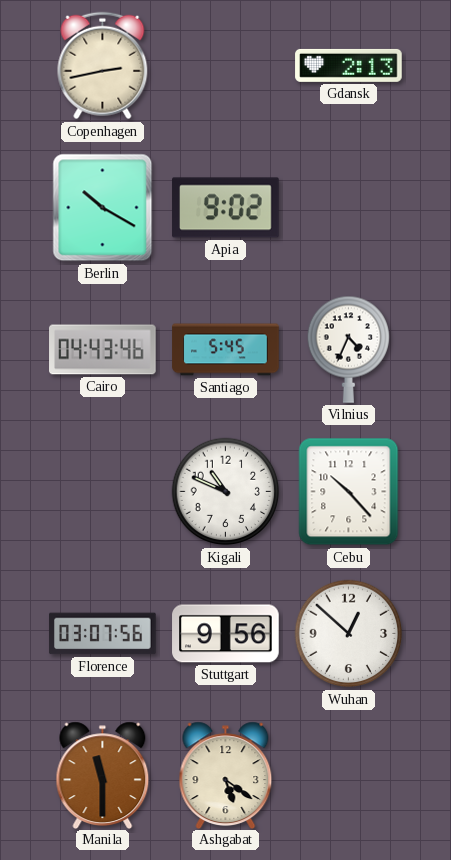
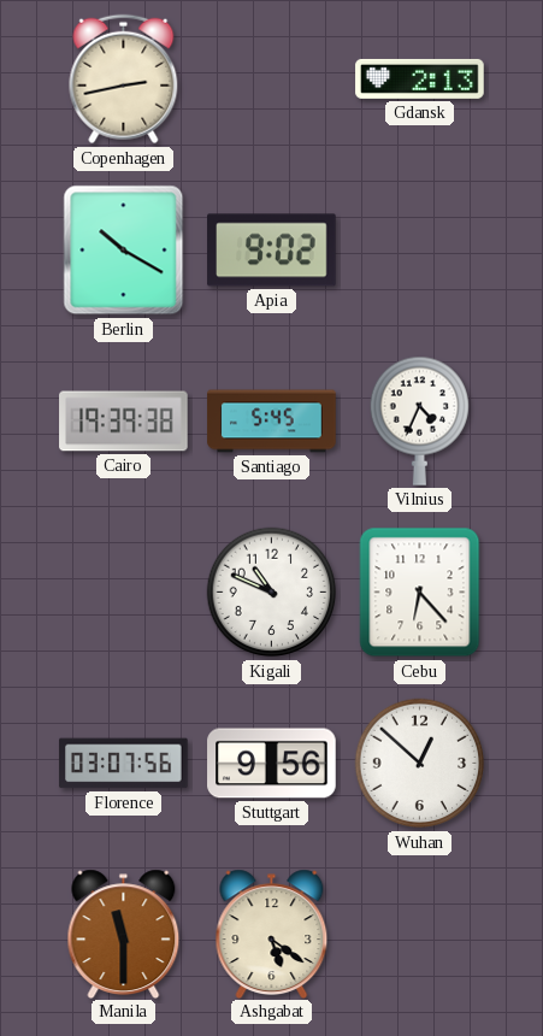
Cairo: 04:43 -> 19:39
Cebu: 10:23 -> 6:23
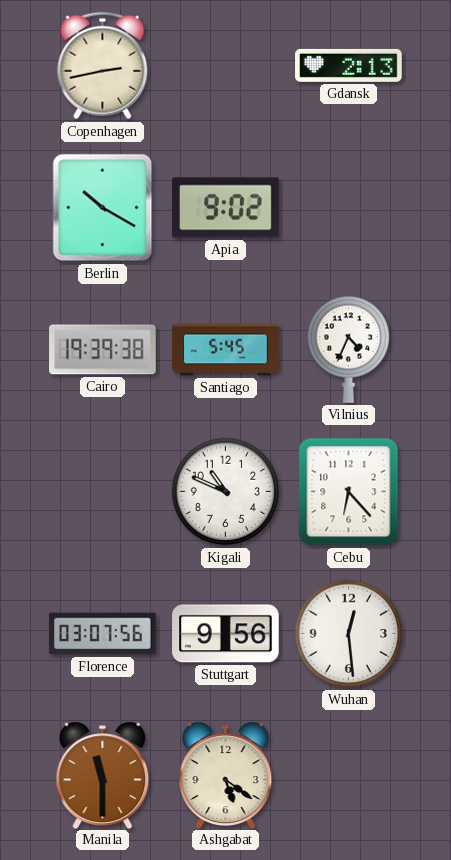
Wuhan: 12:52 -> 12:29
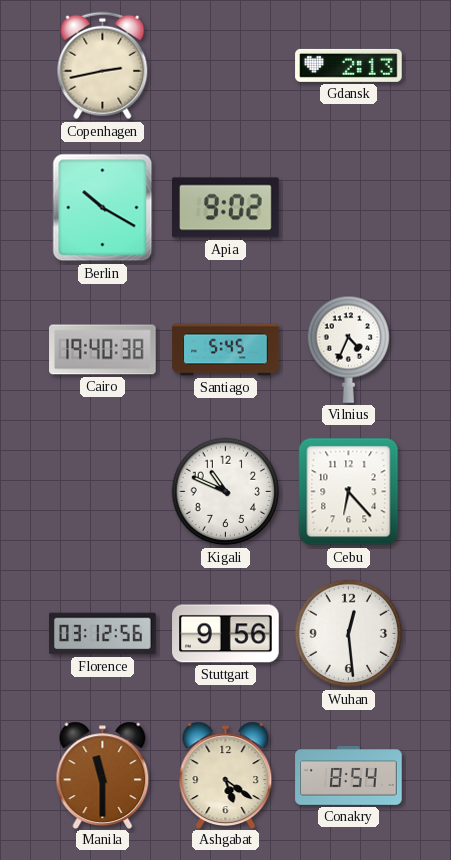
Cairo: 19:39 -> 19:40
Florence: 03:07 -> 03:12
Conakry: none -> 8:54
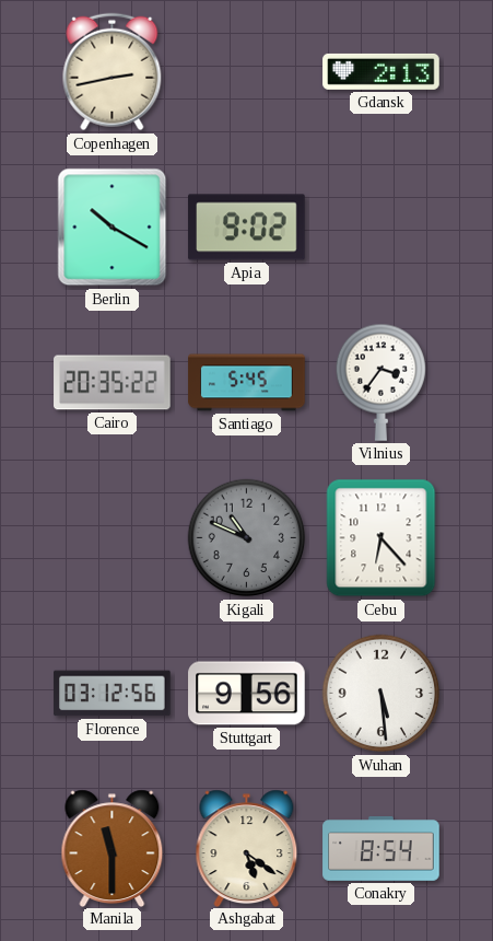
Cairo: 19:40 -> 20:35
Vilnius: 4:34 -> 3:36
Kigali dial: white -> grey
Wuhan: 12:29 -> 5:29
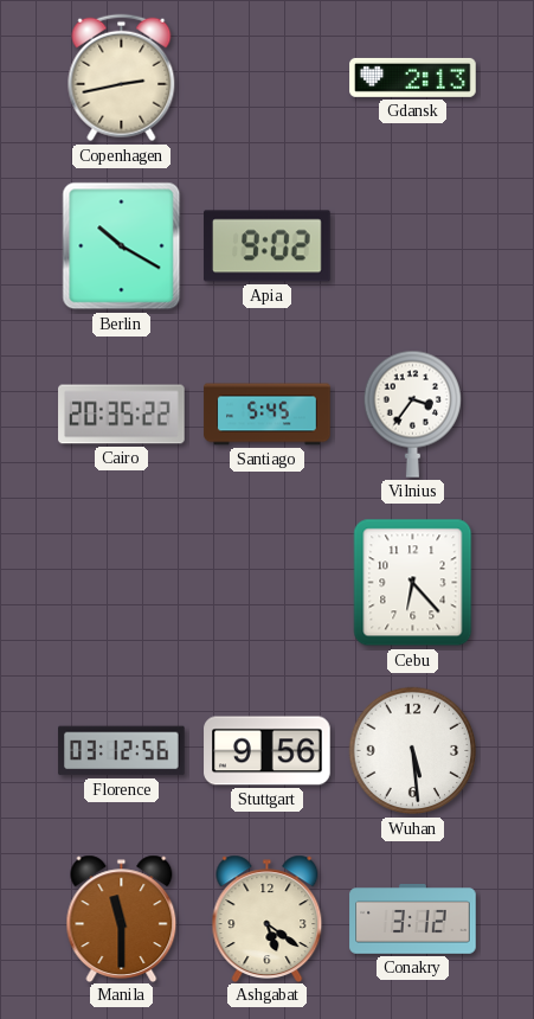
Kigali: 10:49 -> none
Conakry: 8:54 -> 3:12
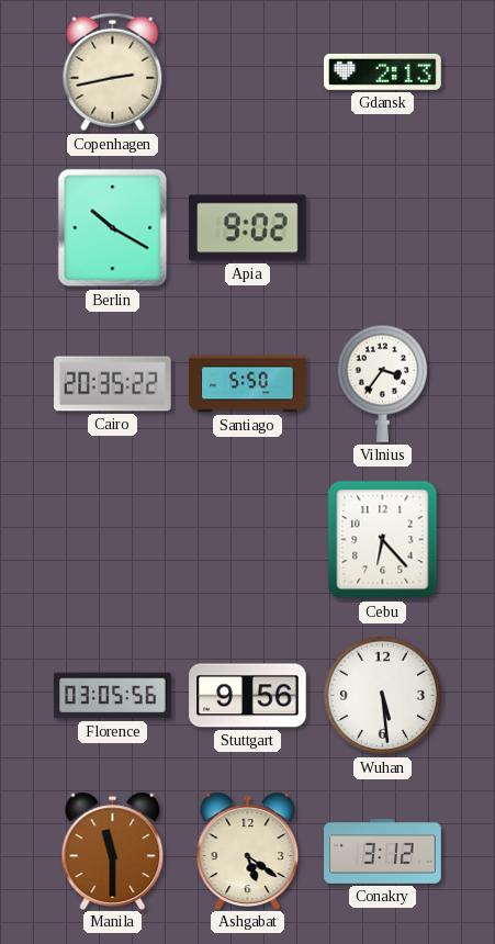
Santiago: 5:45 -> 5:50
Florence: 03:12 -> 03:05
